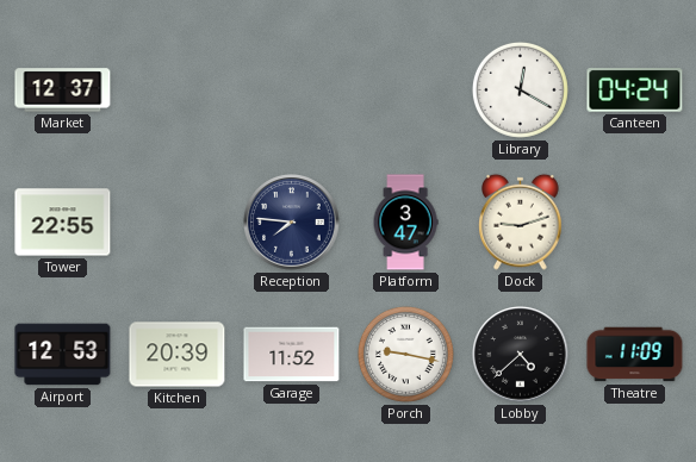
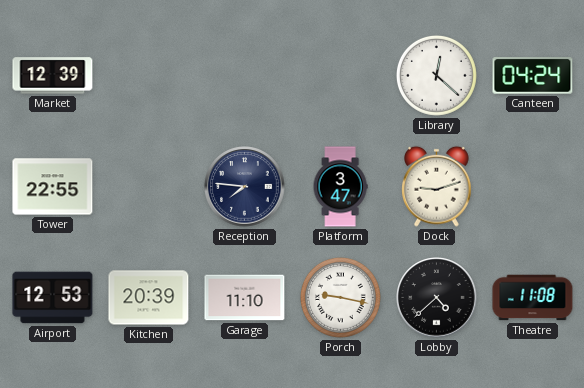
Market: 12:37 -> 12:39
Library: 12:20 -> 12:22
Garage: 11:52 -> 11:10
Theatre: 11:09 -> 11:08
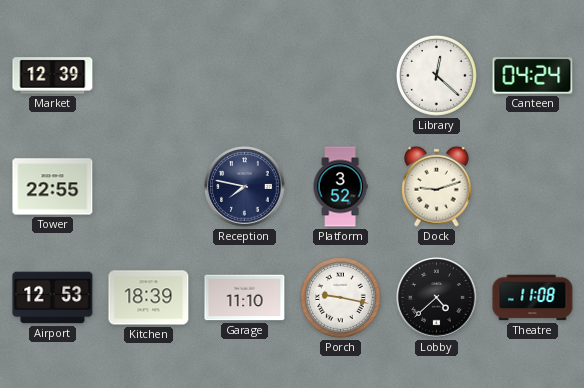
Reception: 7:46 -> 7:47
Platform: 3:47 -> 3:52
Kitchen: 20:39 -> 18:39
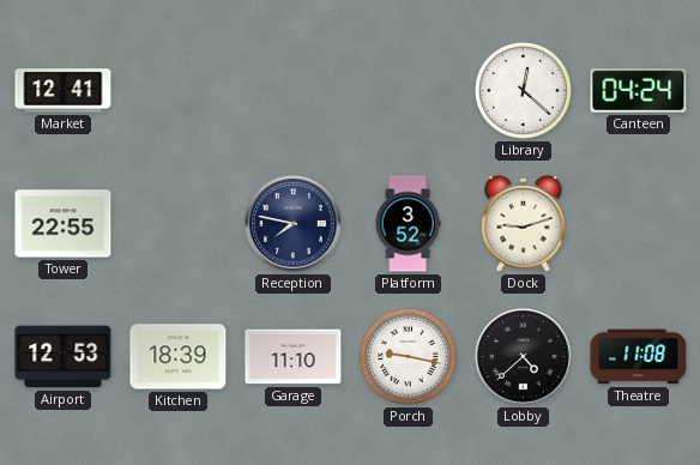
Market: 12:39 -> 12:41
